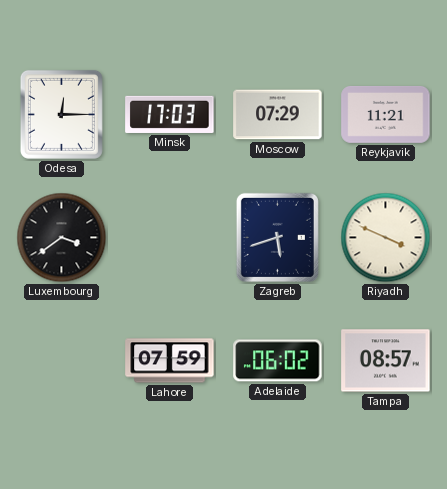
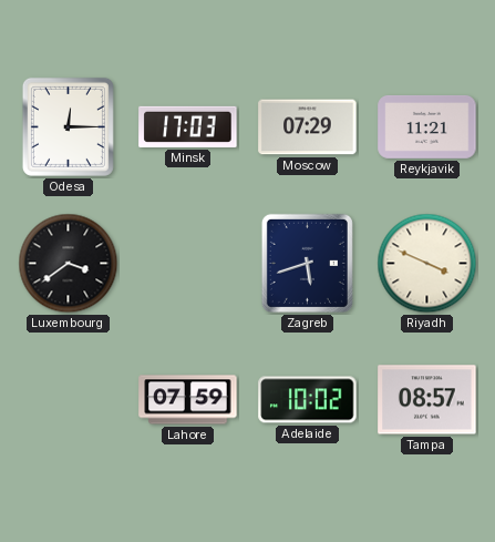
Adelaide: 06:02 -> 10:02
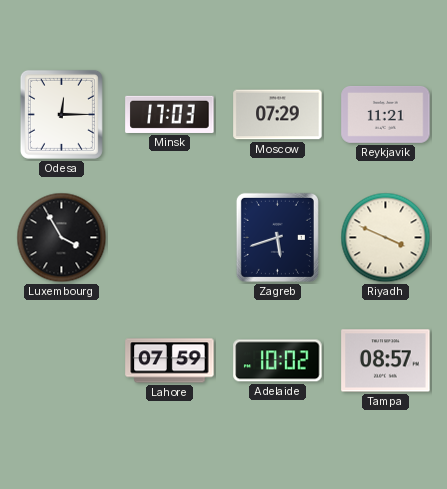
Luxembourg: 3:39 -> 3:55
